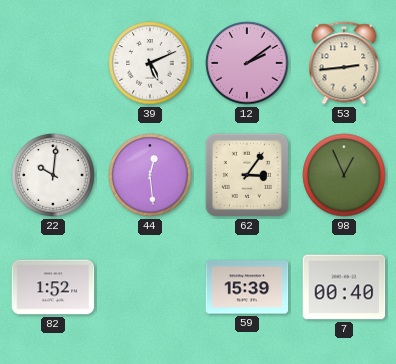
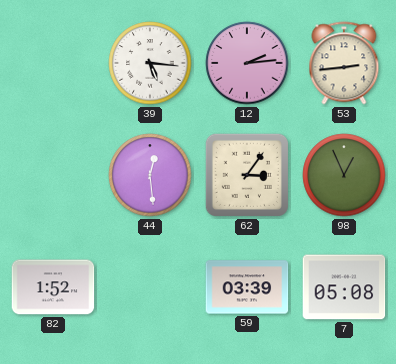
39: 5:11 -> 5:16
12: 2:09 -> 2:14
22: 10:01 -> none
59: 15:39 -> 03:39
7: 00:40 -> 05:08
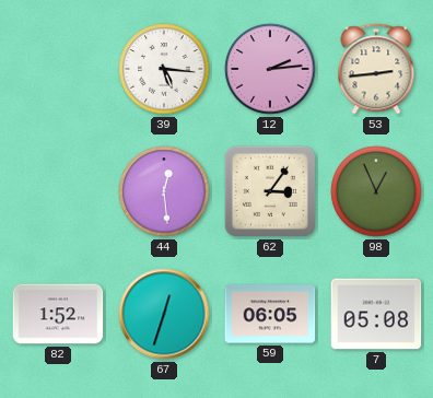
67: none -> 12:33
59: 03:39 -> 06:05
